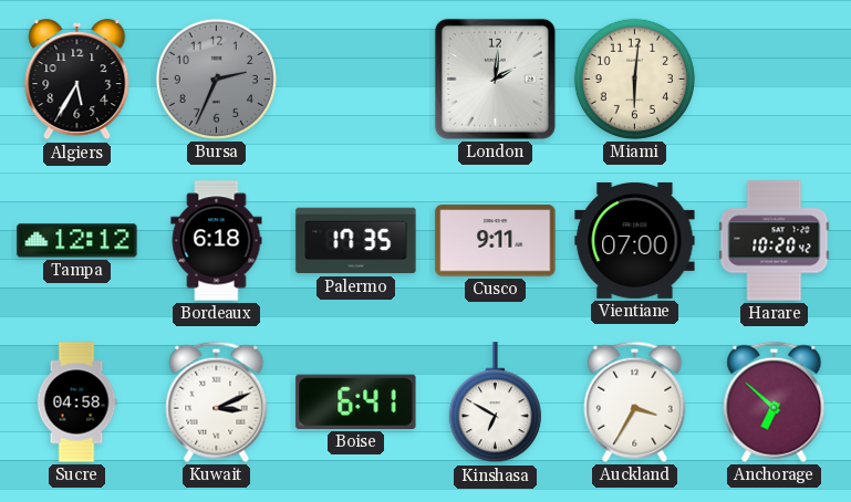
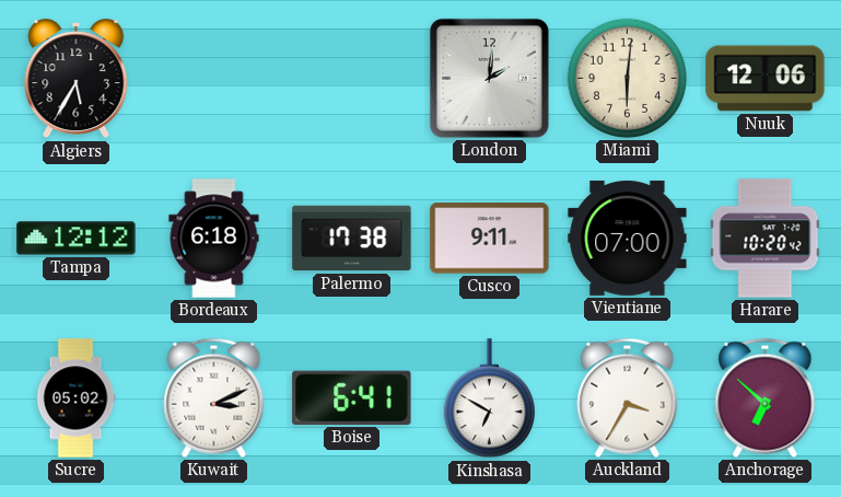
Bursa: 2:34 -> none
Nuuk: none -> 12:06
Palermo: 17:35 -> 17:38
Sucre: 04:58 -> 05:02
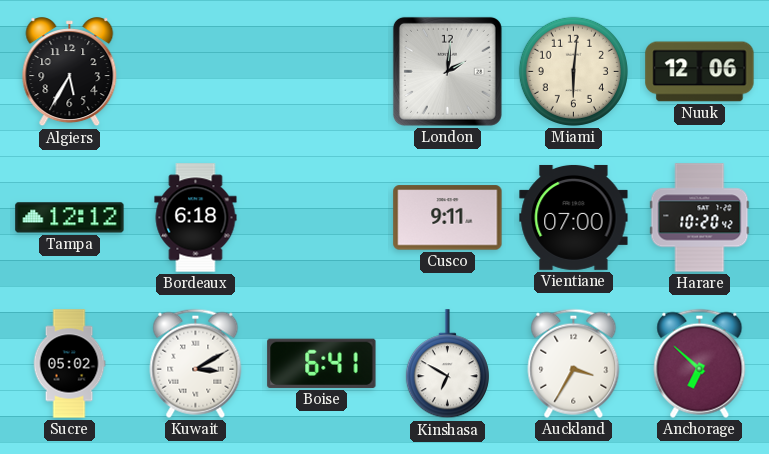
Palermo: 17:38 -> none
Kuwait: 3:11 -> 3:10
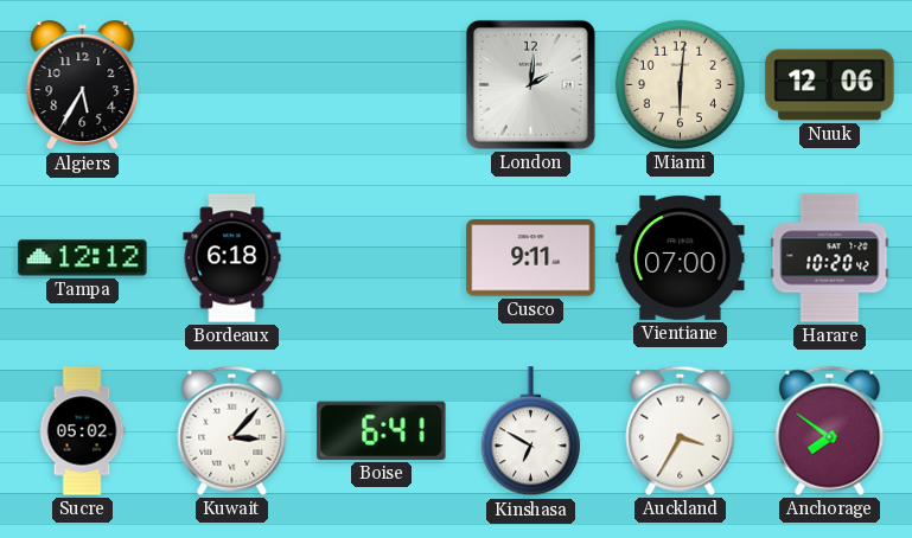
Kuwait: 3:10 -> 3:07
Anchorage: 6:52 -> 7:51
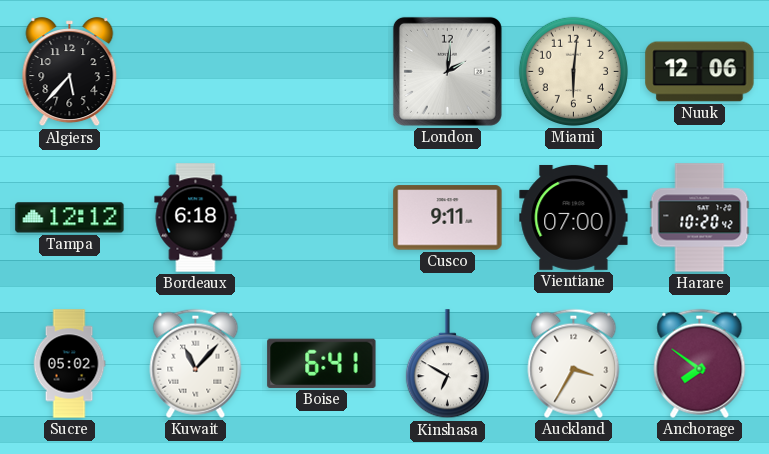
Algiers: 5:35 -> 5:37
Kuwait: 3:07 -> 11:07
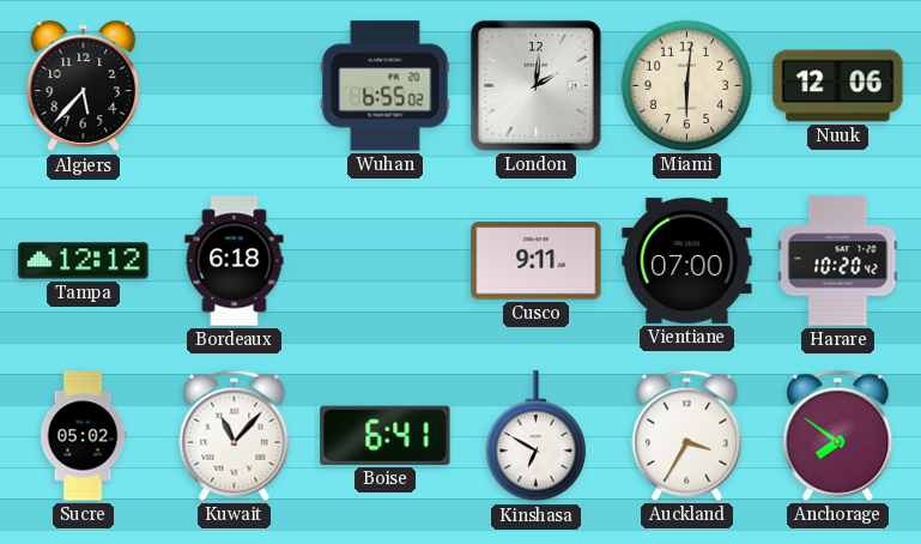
Wuhan: none -> 6:55
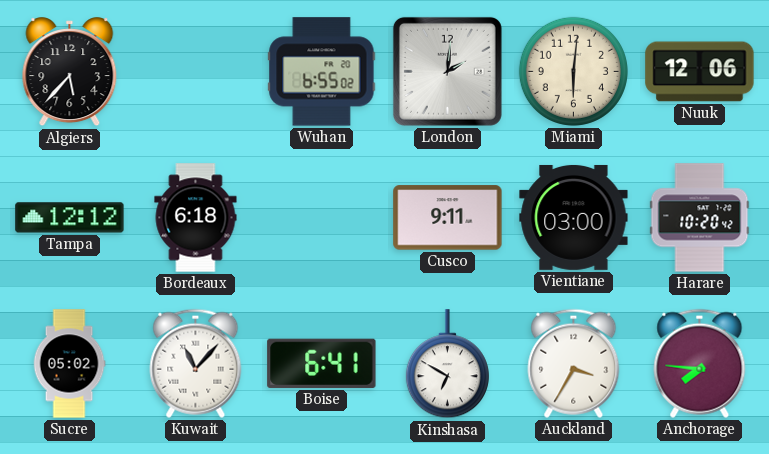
Vientiane: 07:00 -> 03:00
Anchorage: 7:51 -> 7:46
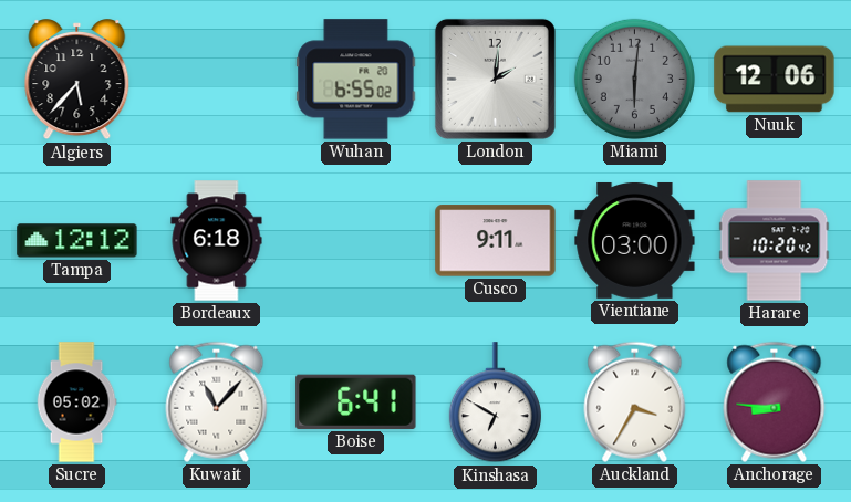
Miami dial: cream -> grey
Anchorage: 7:46 -> 8:46
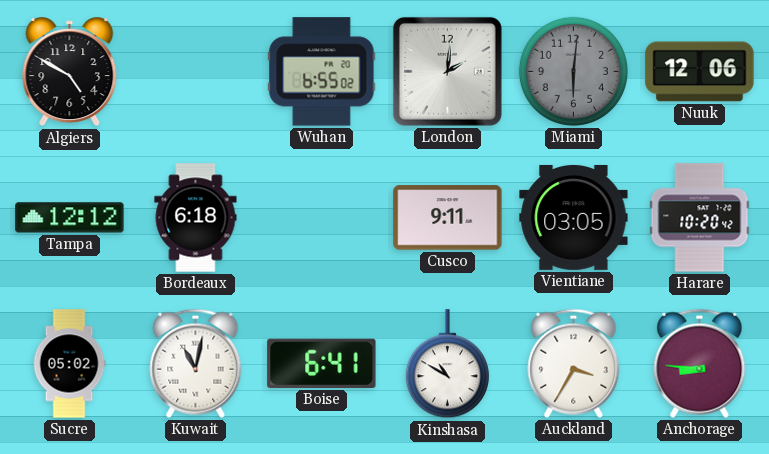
Algiers: 5:37 -> 4:50
Vientiane: 03:00 -> 03:05
Kuwait: 11:07 -> 11:02
Kinshasa: 6:50 -> 10:50
